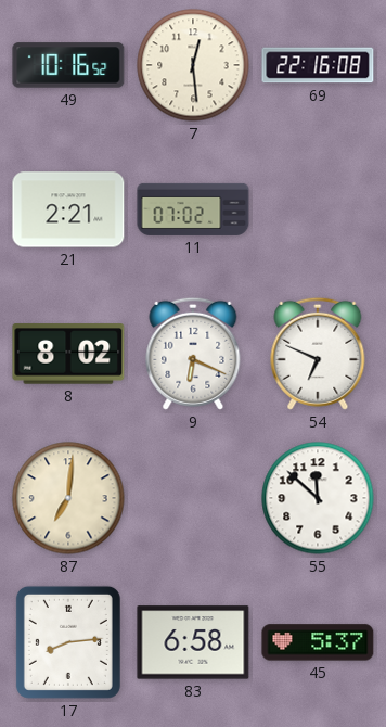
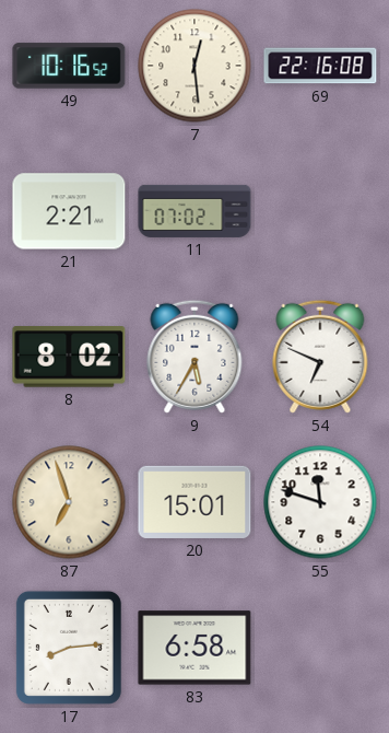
9: 6:19 -> 5:35
87: 7:01 -> 6:57
20: none -> 15:01
55: 11:52 -> 11:48
45: 5:37 -> none
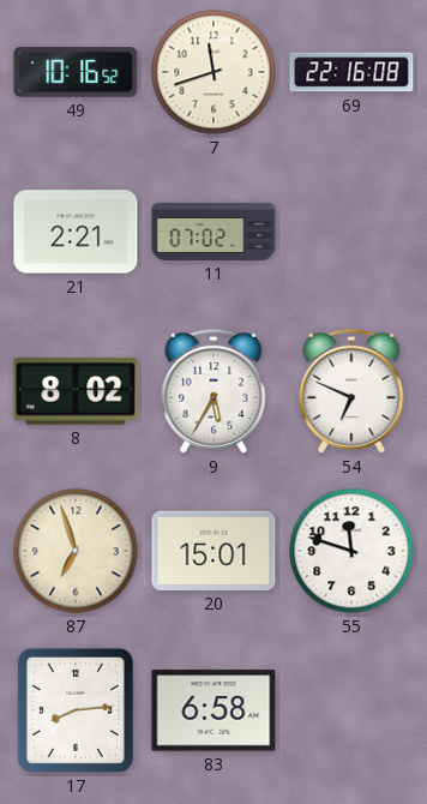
7: 12:29 -> 11:42
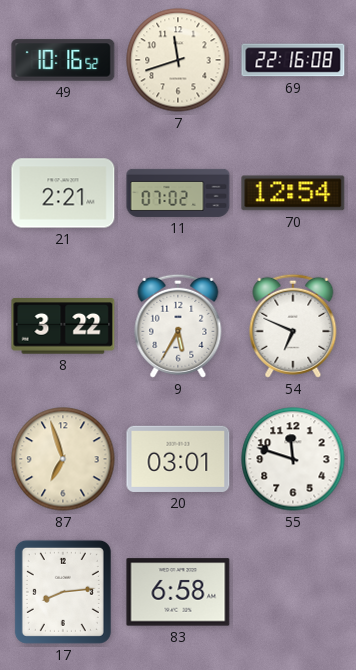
70: none -> 12:54
8: 8:02 -> 3:22
20: 15:01 -> 03:01
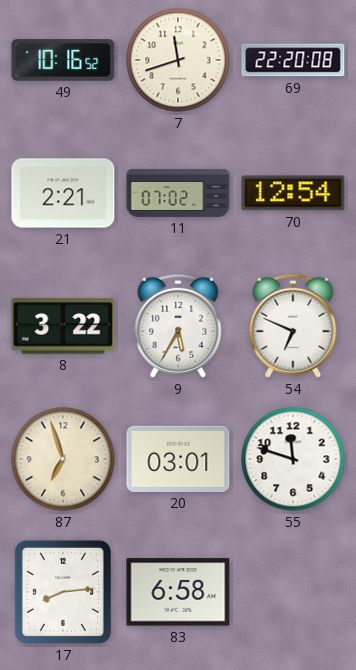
69: 22:16 -> 22:20
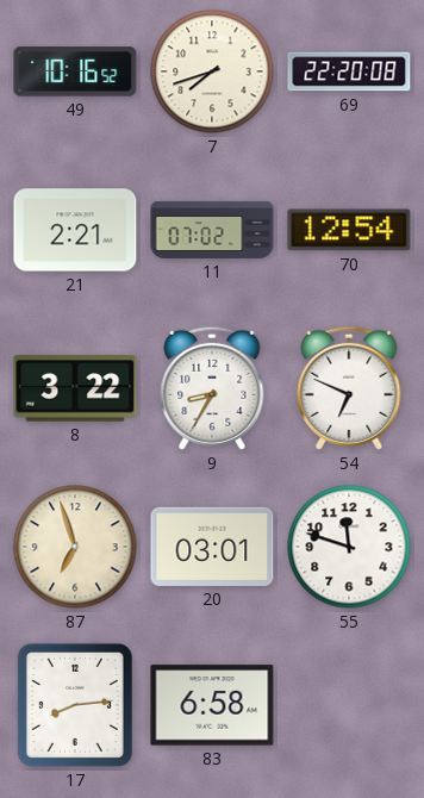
7: 11:42 -> 7:42
9: 5:35 -> 8:35
